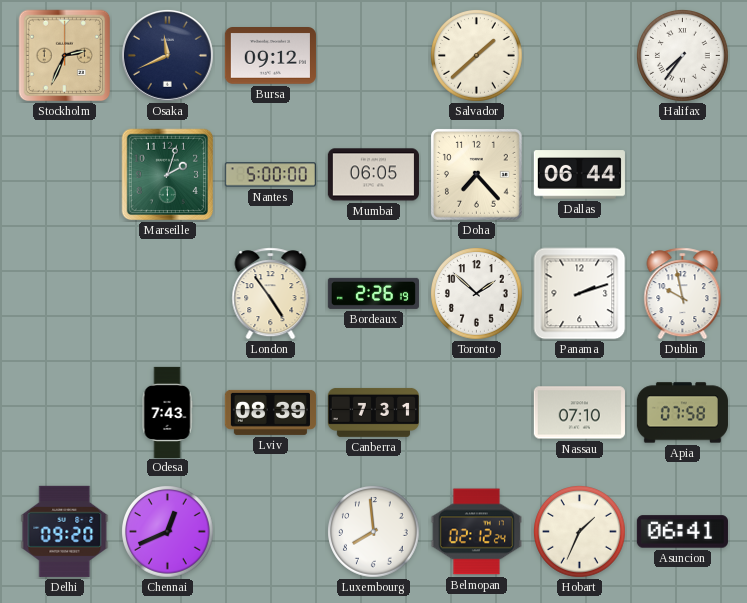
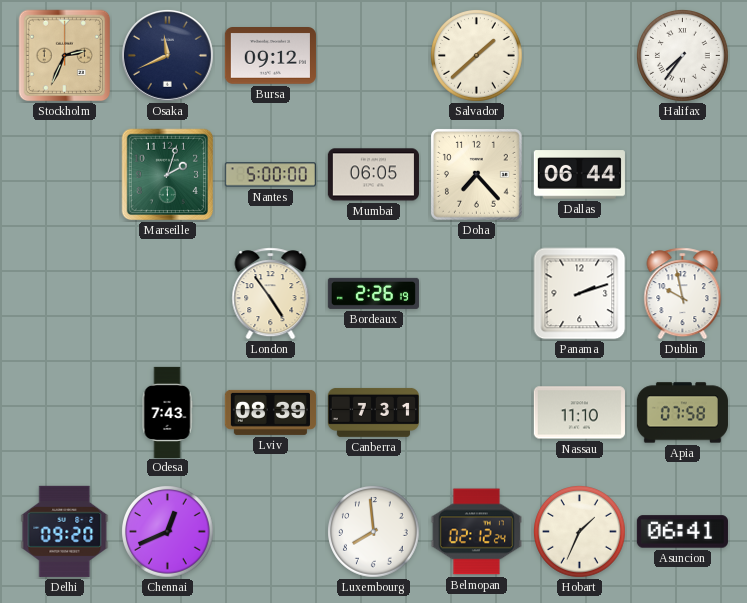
Toronto: 1:52 -> none
Nassau: 07:10 -> 11:10
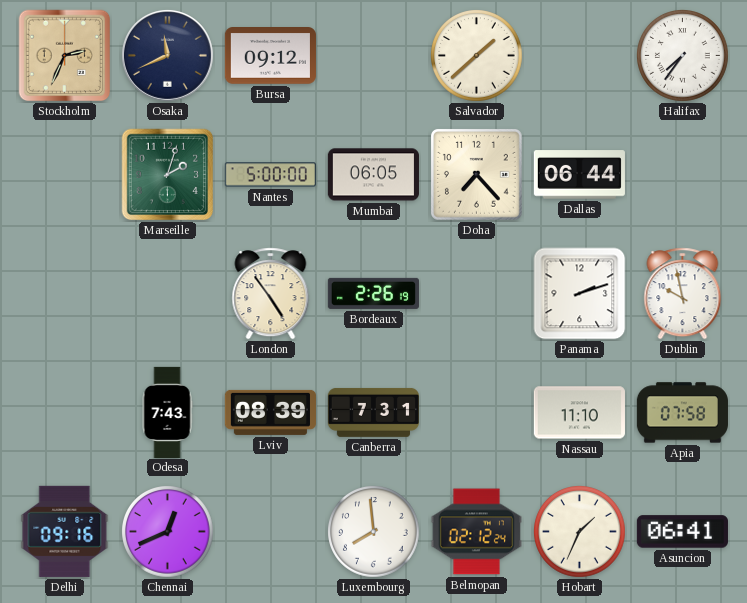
Delhi: 09:20 -> 09:16
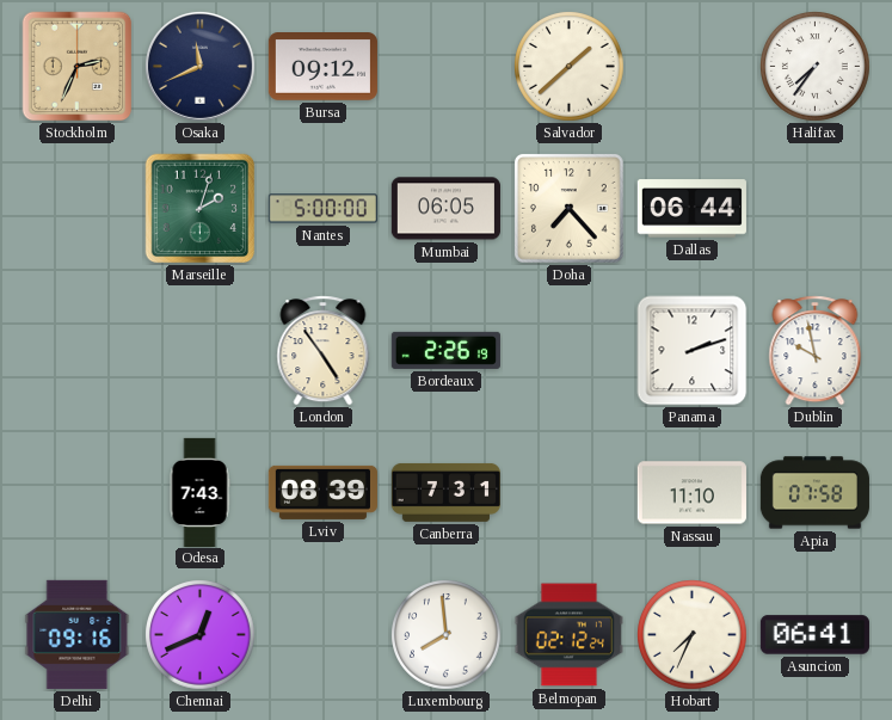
Hobart: 1:34 -> 7:34
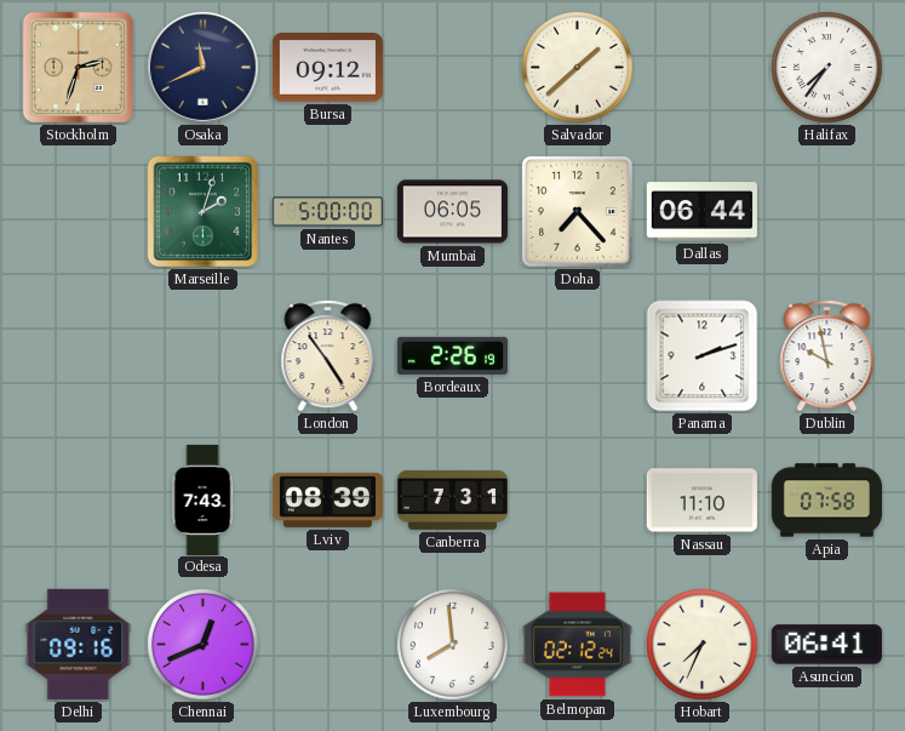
Stockholm: 2:34 -> 2:33
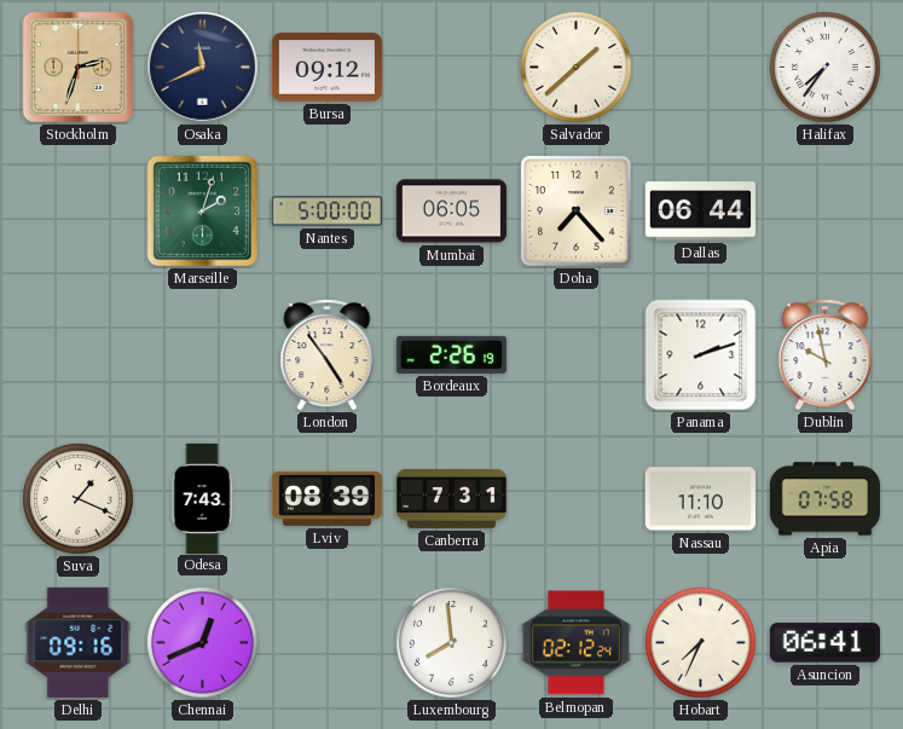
Suva: none -> 1:19
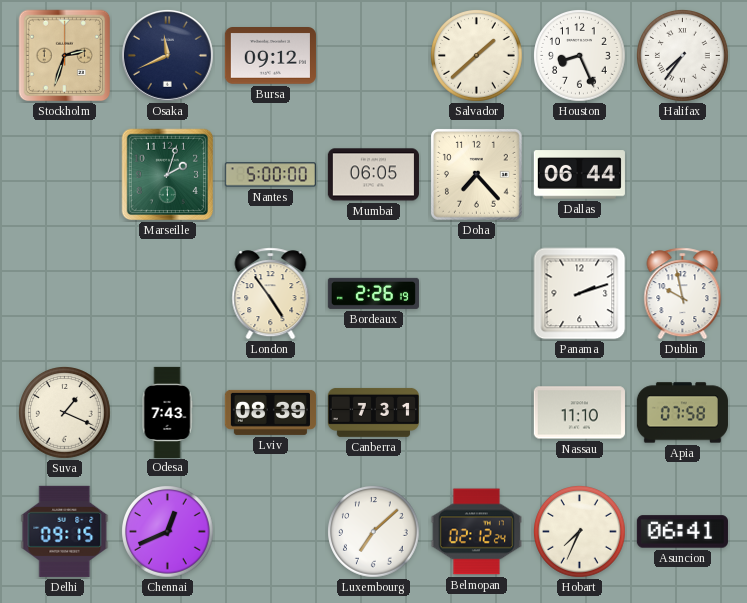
Houston: none -> 8:26
Delhi: 09:16 -> 09:15
Luxembourg: 7:59 -> 7:08
